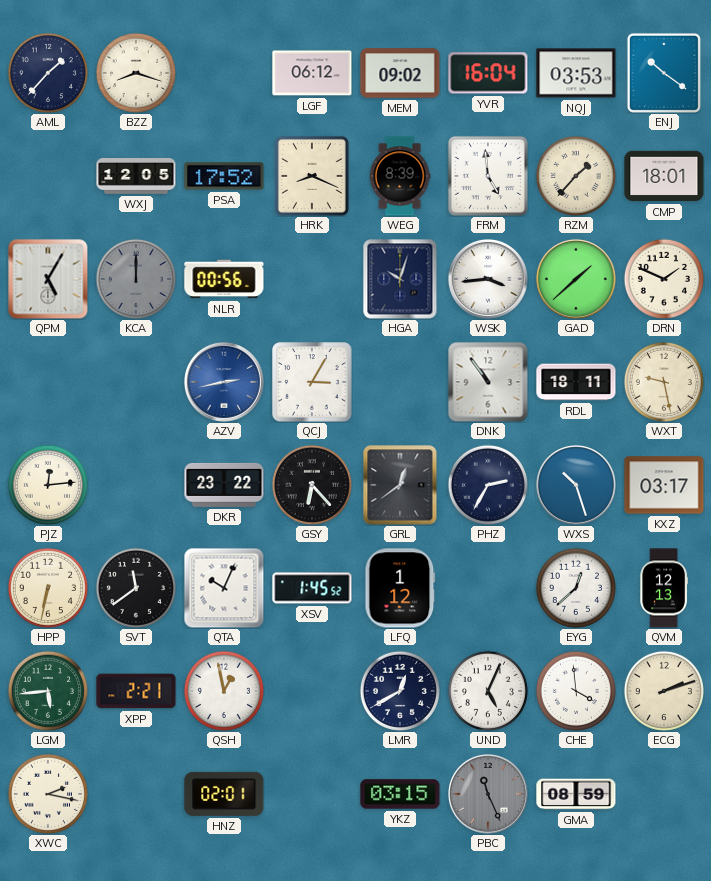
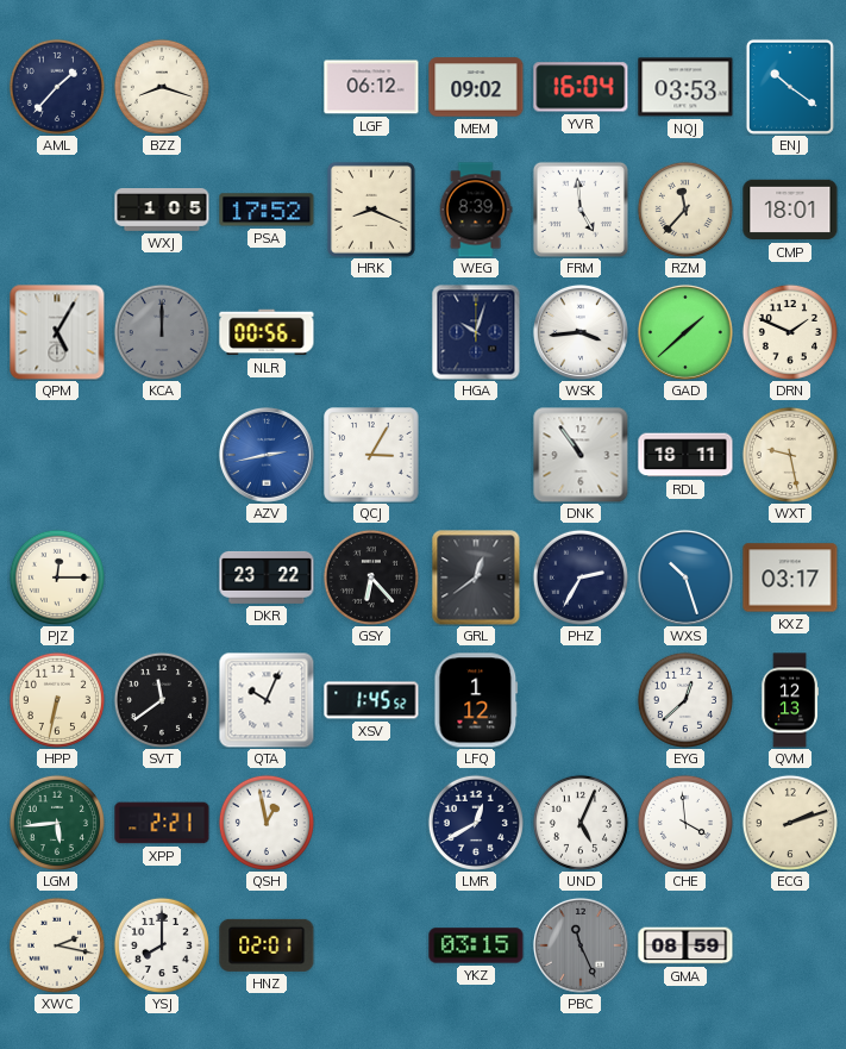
WXJ: 12:05 -> 1:05
RZM: 1:37 -> 11:37
PJZ: 12:14 -> 12:15
YSJ: none -> 8:00
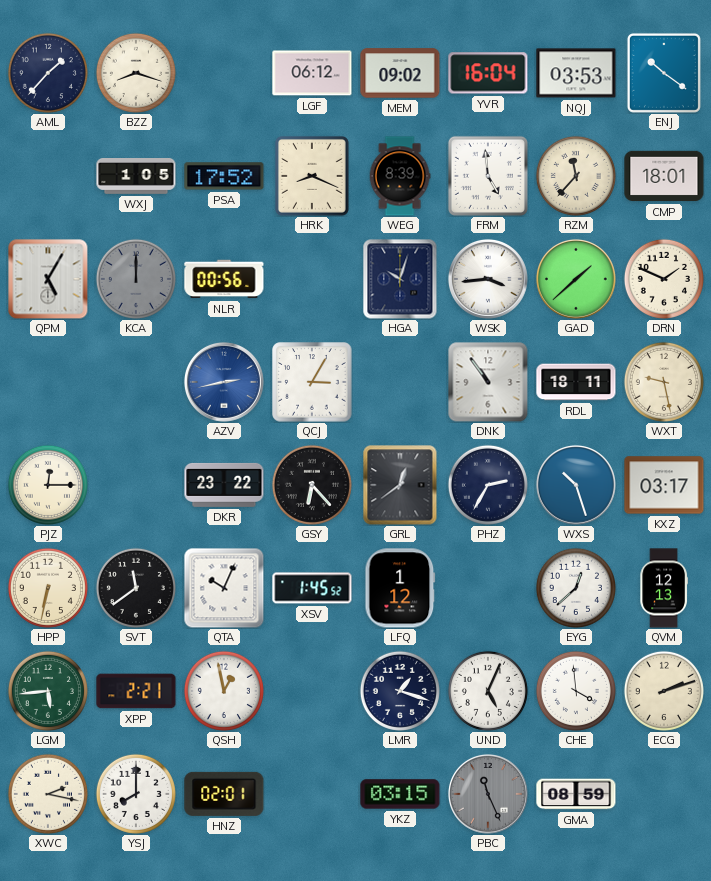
LMR: 12:40 -> 1:18
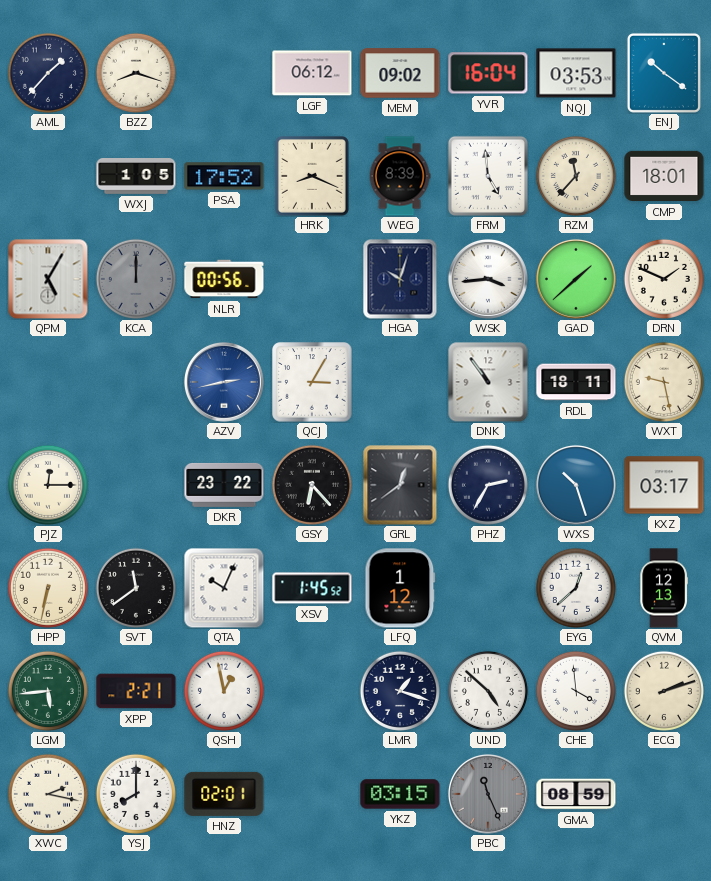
UND: 5:04 -> 4:52
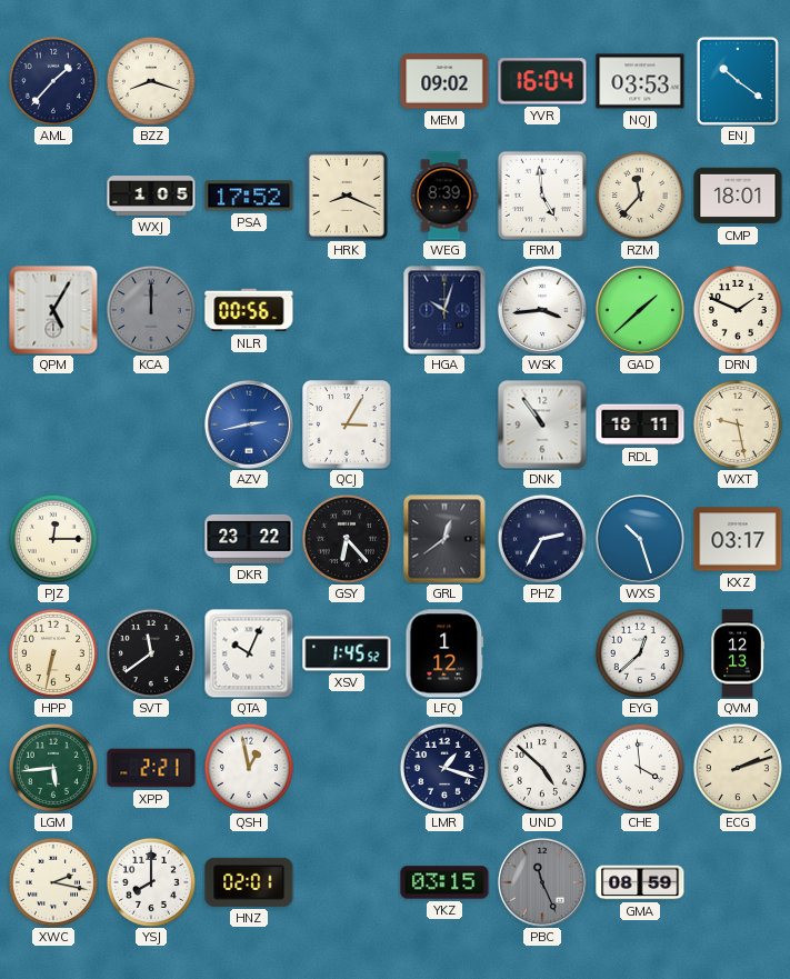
LGF: 06:12 -> none
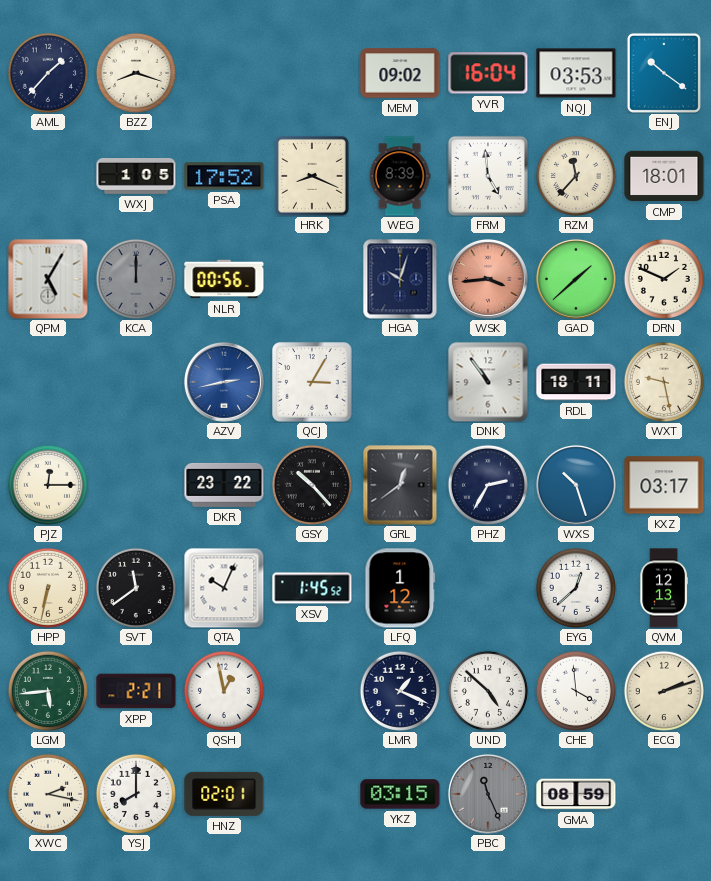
WSK dial: white -> salmon
GSY: 6:23 -> 10:23
LMR: 1:18 -> 1:19
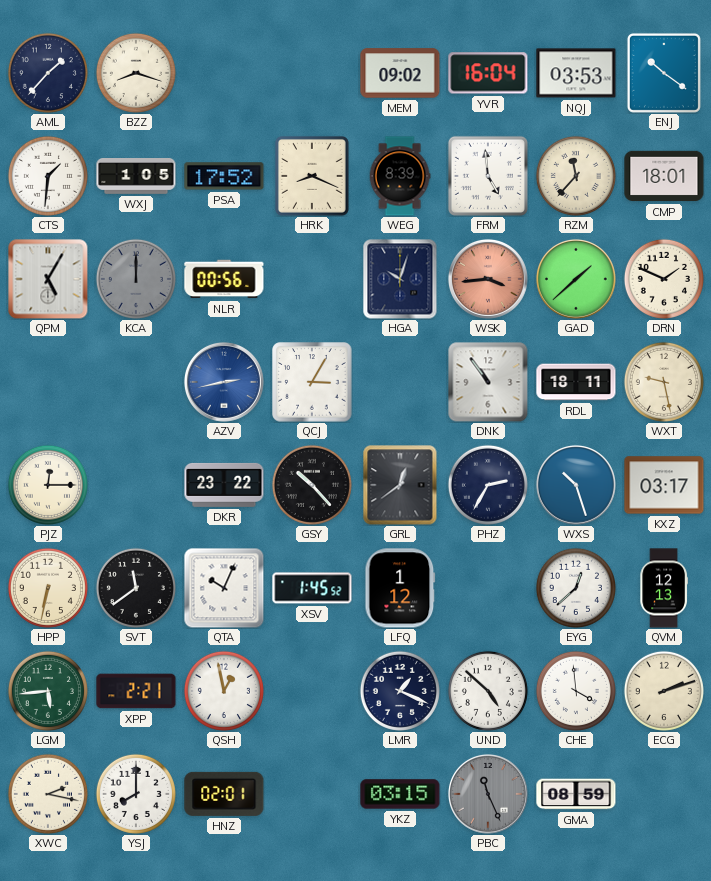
CTS: none -> 1:31
